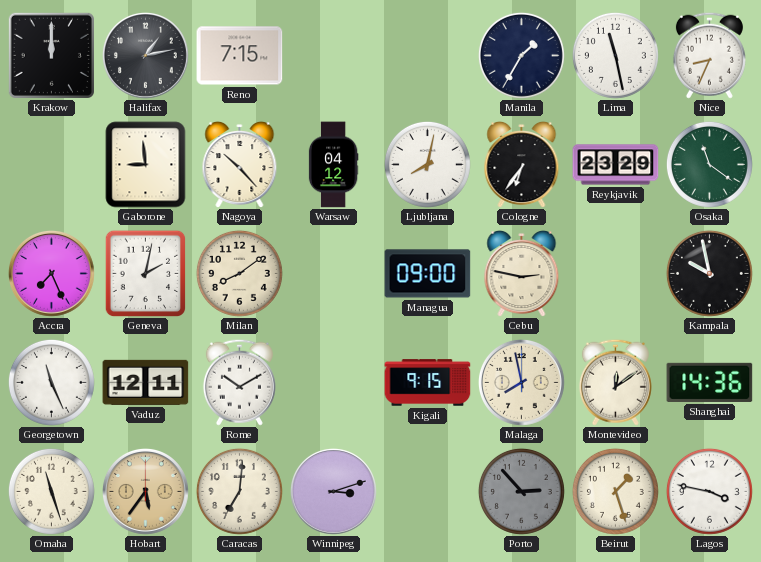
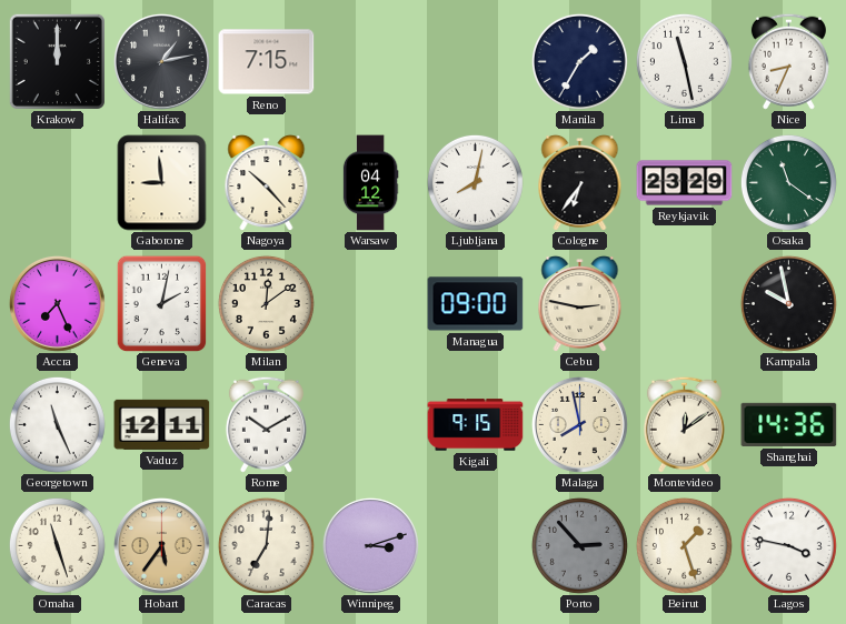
Milan: 8:09 -> 12:09
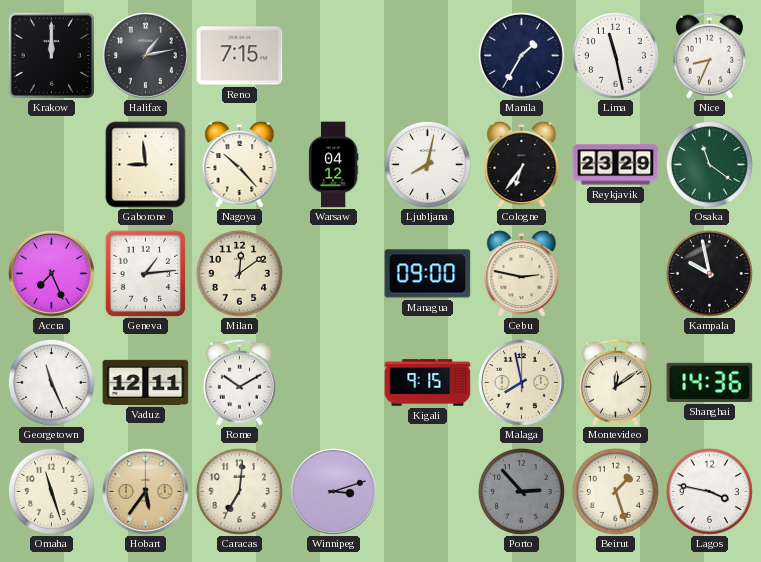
Geneva: 2:02 -> 1:14
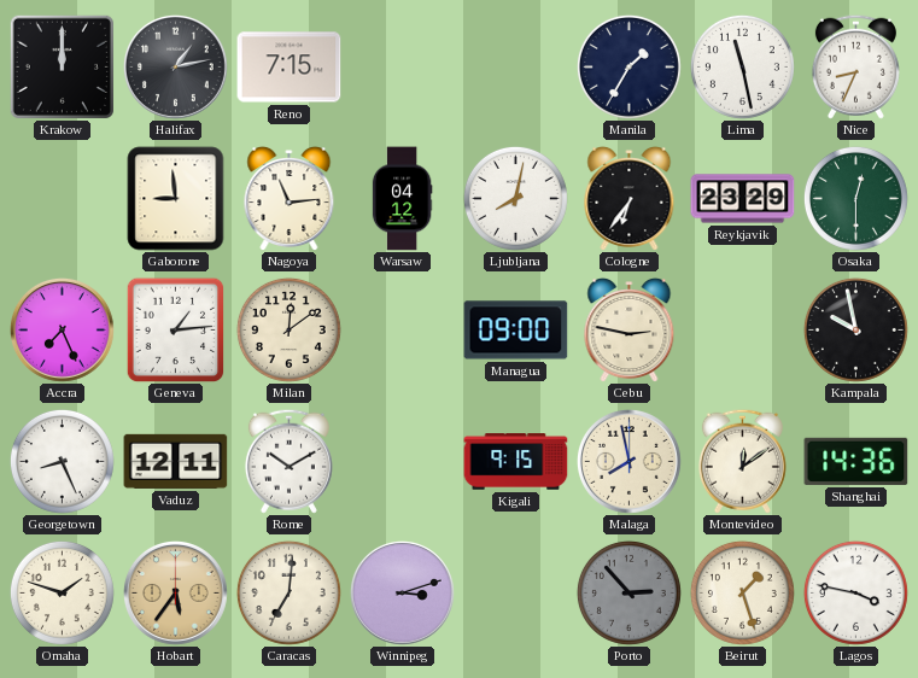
Nagoya: 10:23 -> 11:14
Osaka: 11:21 -> 12:30
Georgetown: 11:26 -> 8:26
Omaha: 11:27 -> 1:48
